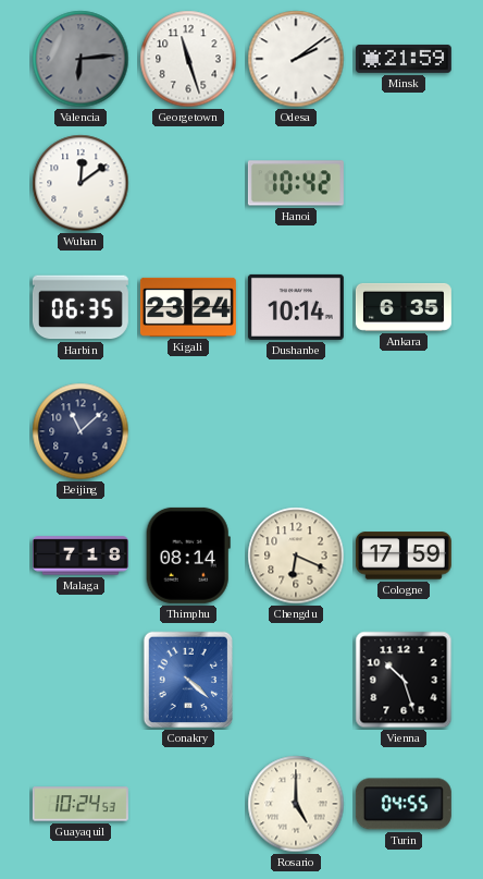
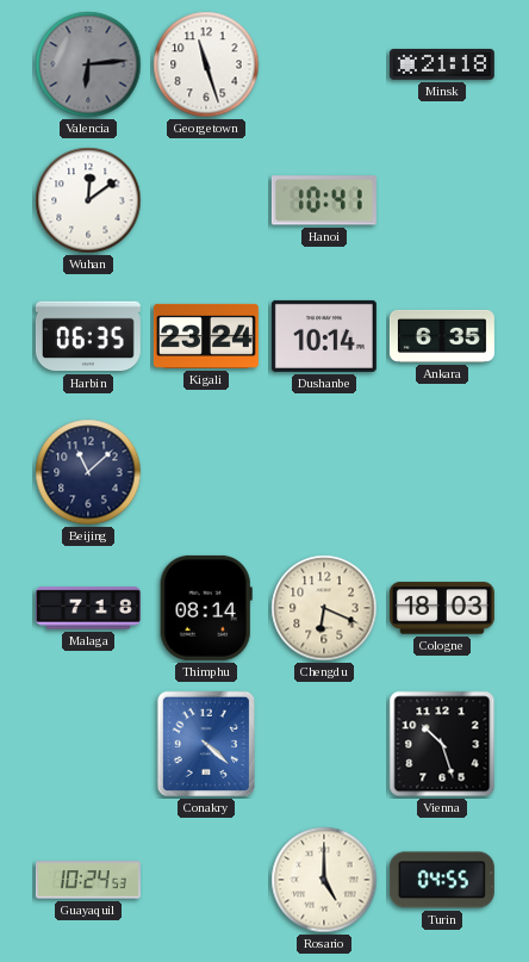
Odesa: 2:09 -> none
Minsk: 21:59 -> 21:18
Hanoi: 10:42 -> 10:41
Cologne: 17:59 -> 18:03
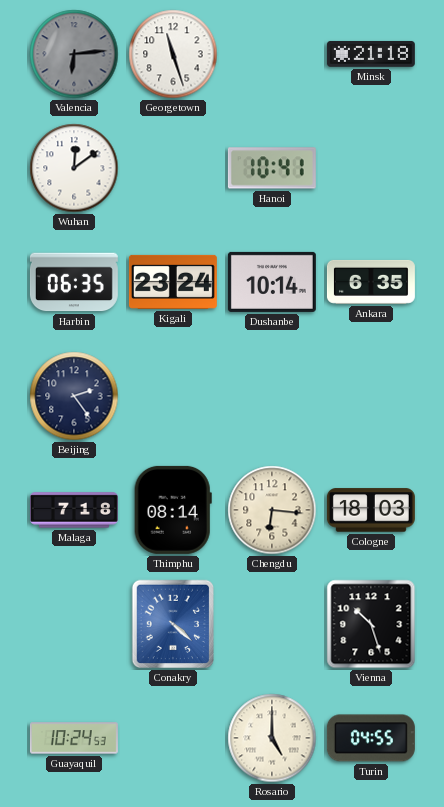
Beijing: 11:08 -> 2:24
Chengdu: 6:19 -> 6:16
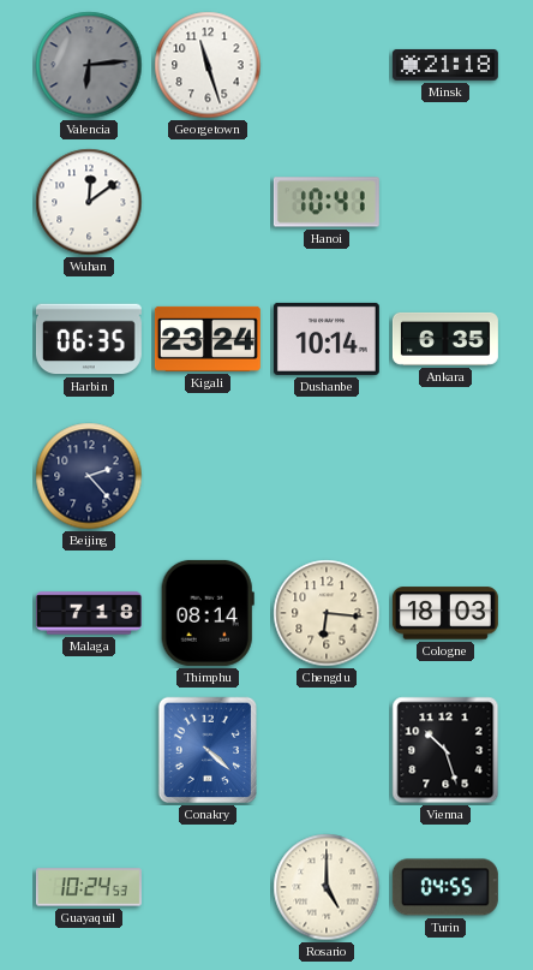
Beijing: 2:24 -> 2:23
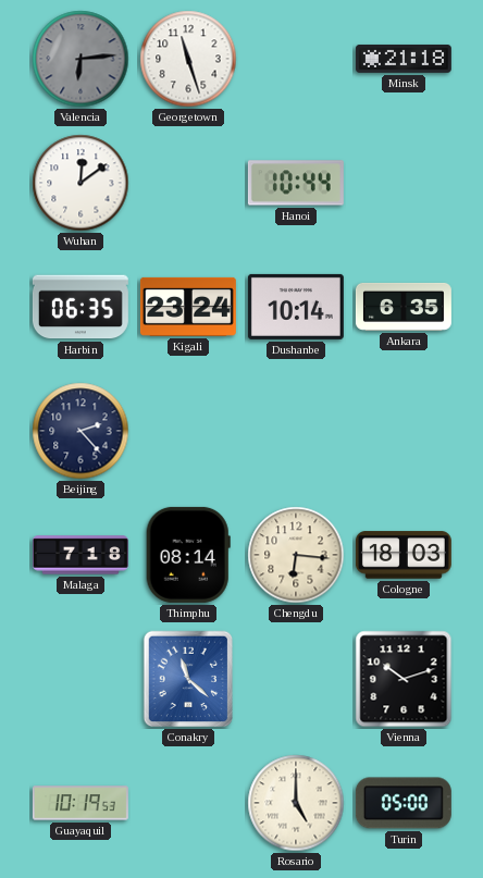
Hanoi: 10:41 -> 10:44
Conakry: 4:22 -> 11:22
Vienna: 10:27 -> 10:12
Guayaquil: 10:24 -> 10:19
Turin: 04:55 -> 05:00
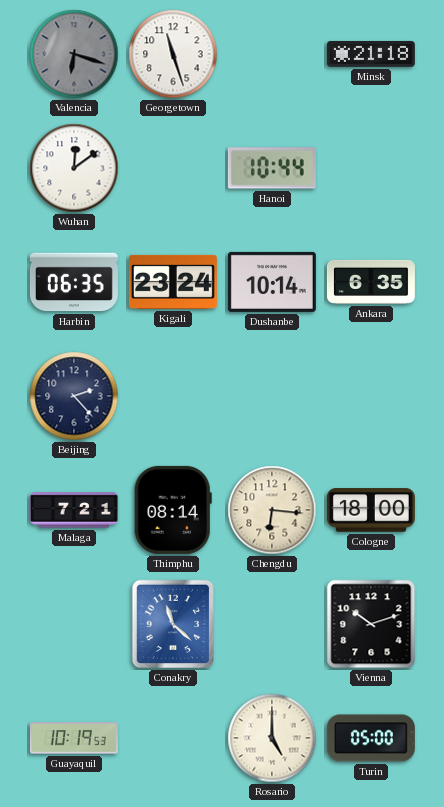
Valencia: 6:14 -> 6:18
Malaga: 7:18 -> 7:21
Cologne: 18:03 -> 18:00
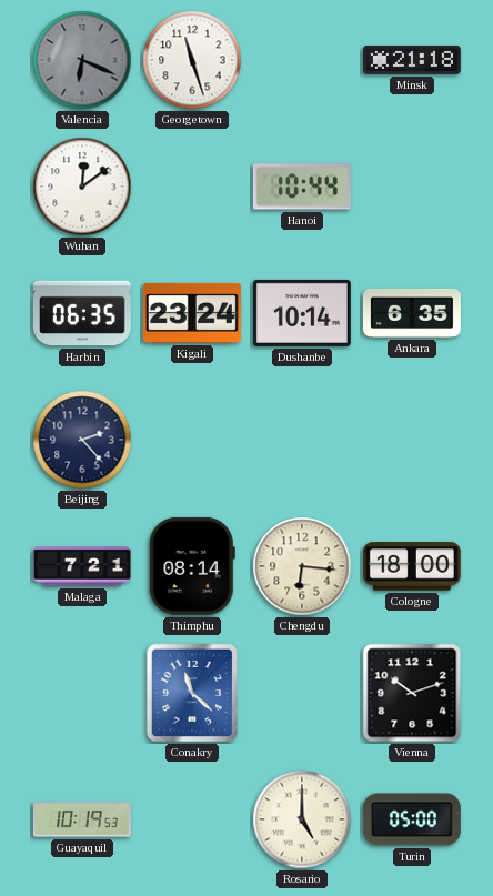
Valencia: 6:18 -> 6:19
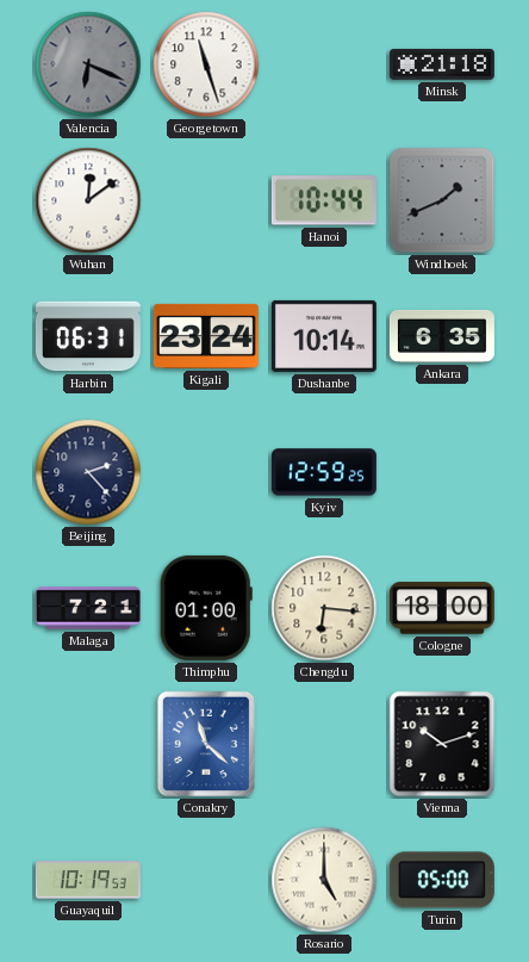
Windhoek: none -> 1:41
Harbin: 06:35 -> 06:31
Kyiv: none -> 12:59
Thimphu: 08:14 -> 01:00
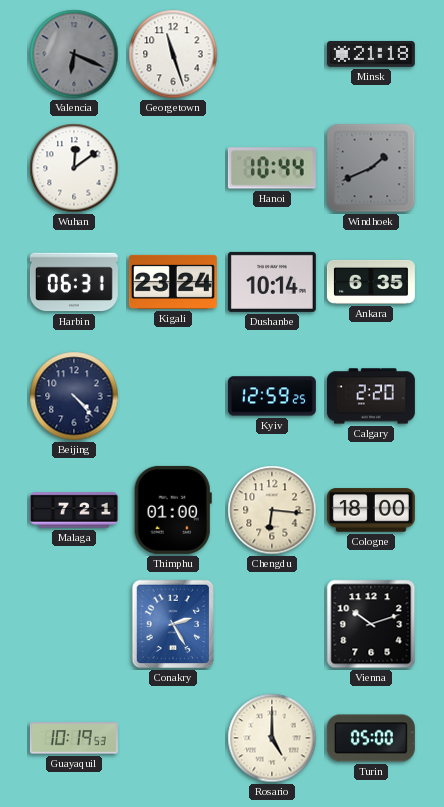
Beijing: 2:23 -> 4:23
Calgary: none -> 2:20
Conakry: 11:22 -> 2:25
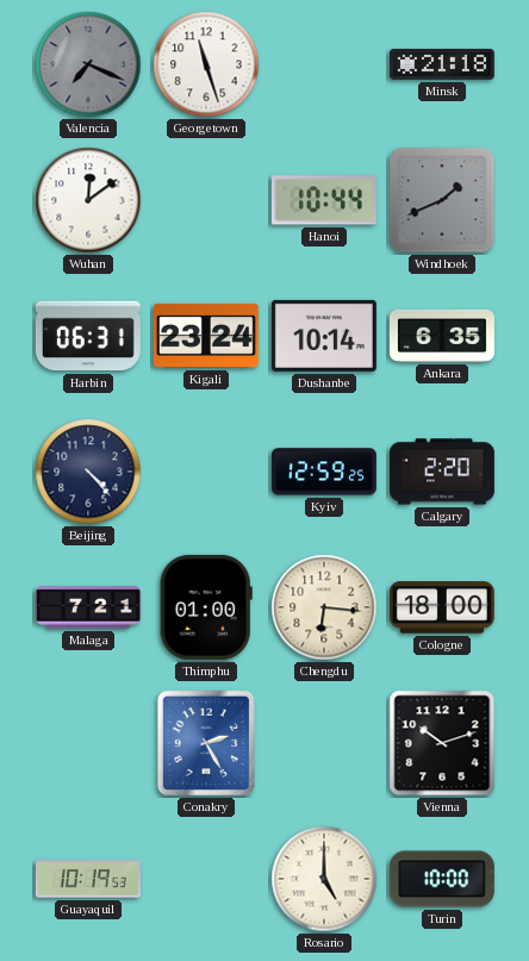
Valencia: 6:19 -> 7:19
Turin: 05:00 -> 10:00
